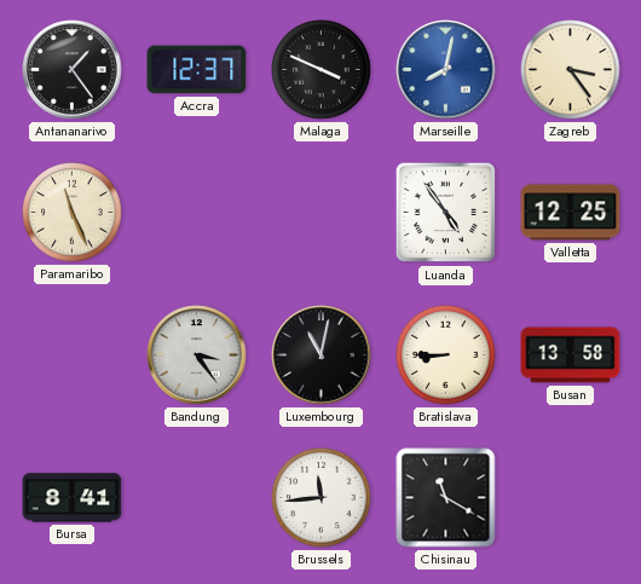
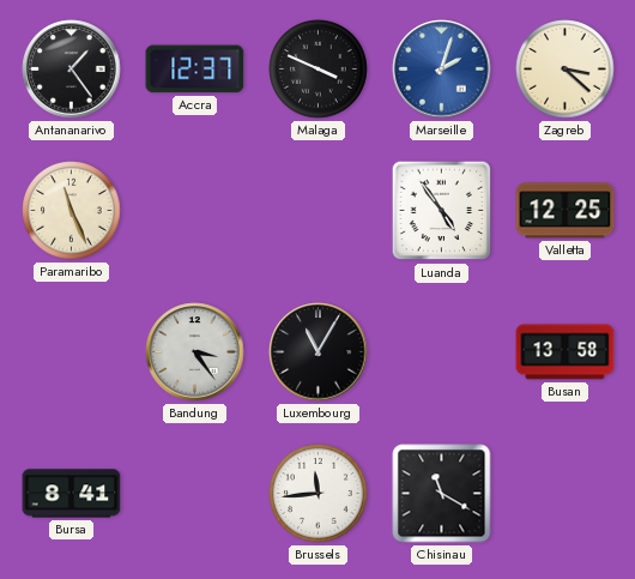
Marseille: 8:02 -> 2:03
Zagreb: 3:24 -> 3:22
Luxembourg: 11:02 -> 11:05
Bratislava: 8:45 -> none
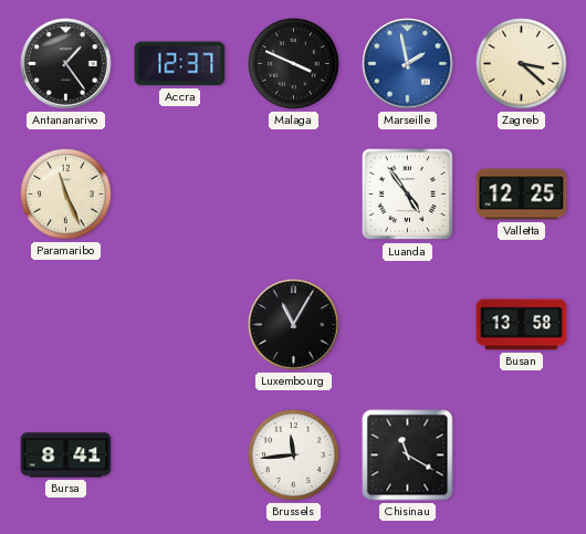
Marseille: 2:03 -> 1:58
Bandung: 3:24 -> none
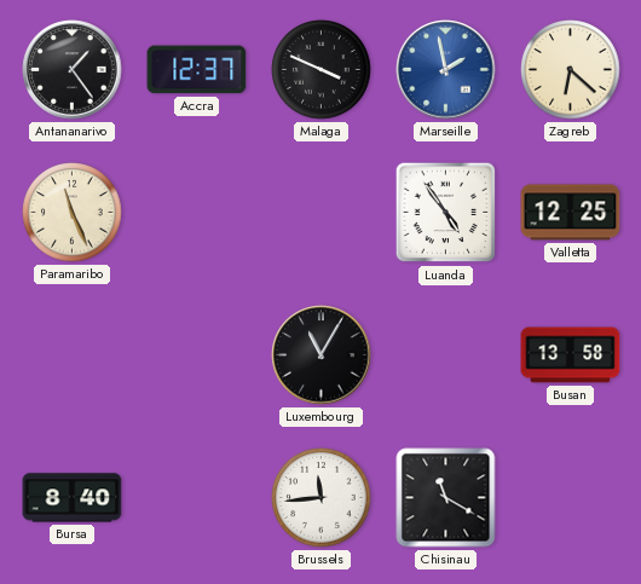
Zagreb: 3:22 -> 6:22
Bursa: 8:41 -> 8:40
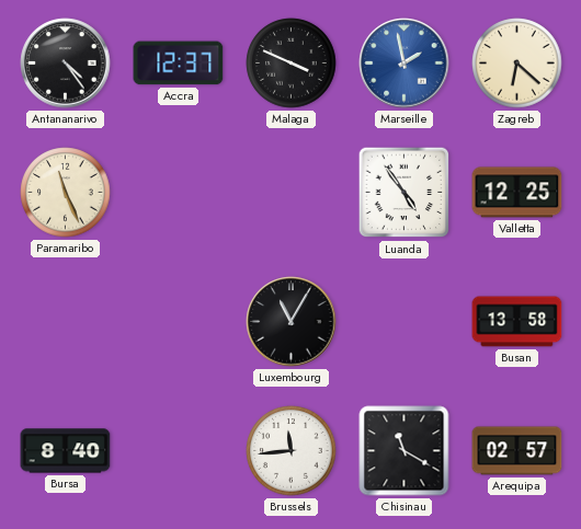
Antananarivo: 1:24 -> 4:24
Arequipa: none -> 02:57
